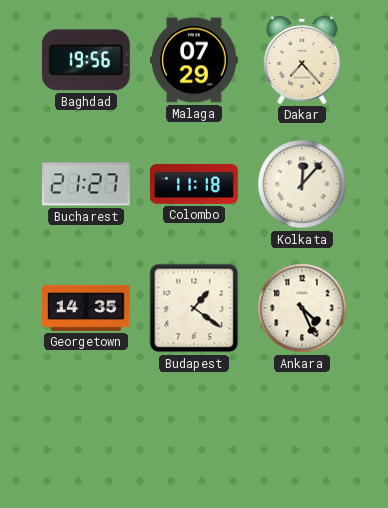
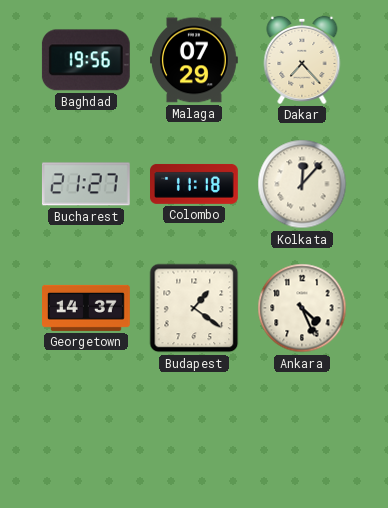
Georgetown: 14:35 -> 14:37
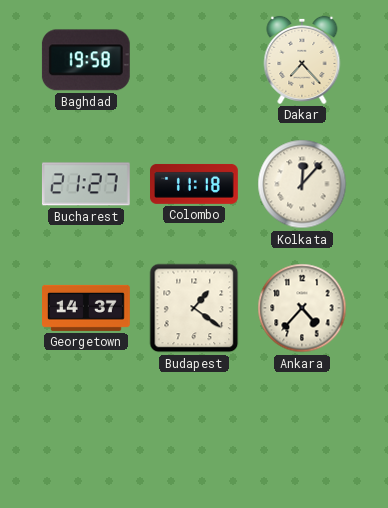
Baghdad: 19:56 -> 19:58
Malaga: 07:29 -> none
Ankara: 4:26 -> 4:37
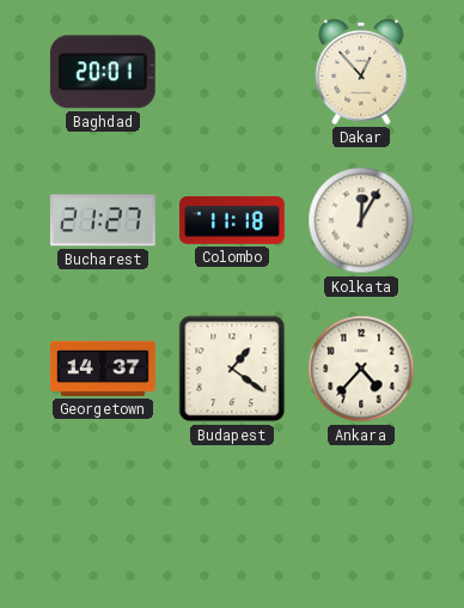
Baghdad: 19:58 -> 20:01
Dakar: 7:23 -> 12:53
Kolkata: 12:07 -> 12:05
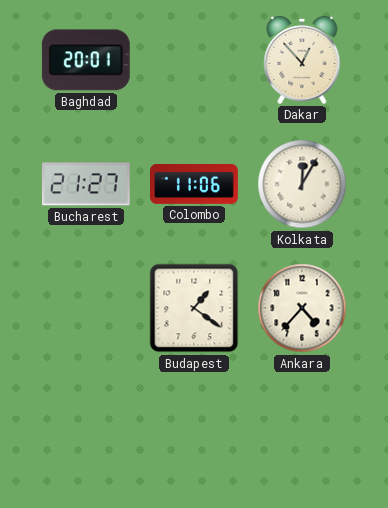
Colombo: 11:18 -> 11:06
Georgetown: 14:37 -> none
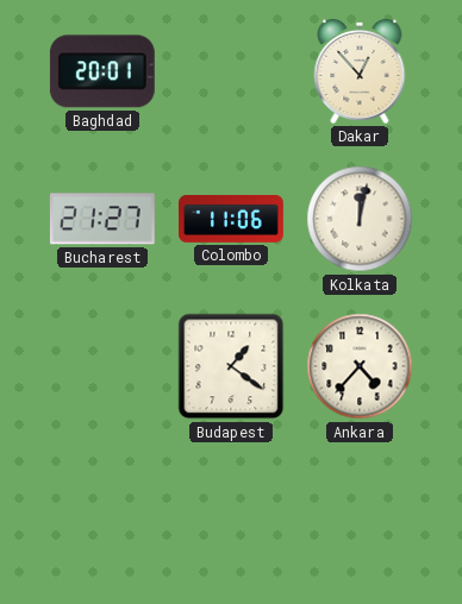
Kolkata: 12:05 -> 12:02
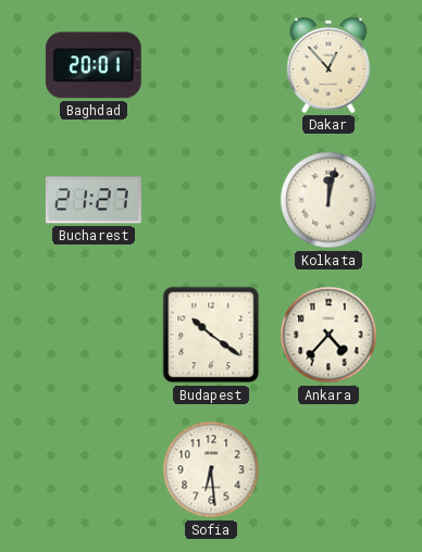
Colombo: 11:06 -> none
Budapest: 1:21 -> 10:21
Sofia: none -> 6:29
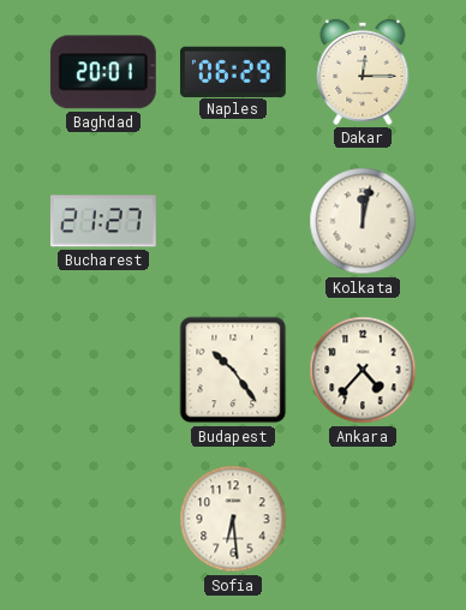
Naples: none -> 06:29
Dakar: 12:53 -> 12:15
Budapest: 10:21 -> 10:24
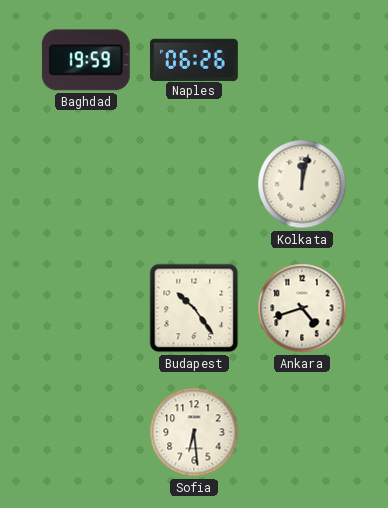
Baghdad: 20:01 -> 19:59
Naples: 06:29 -> 06:26
Dakar: 12:15 -> none
Bucharest: 21:27 -> none
Ankara: 4:37 -> 4:42
